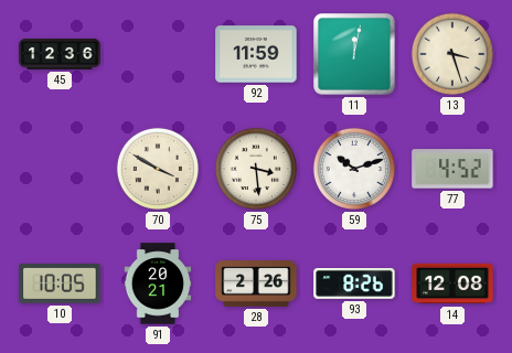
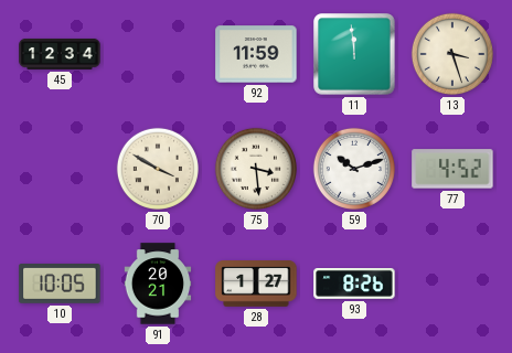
45: 12:36 -> 12:34
11: 12:02 -> 11:59
28: 2:26 -> 1:27
14: 12:08 -> none
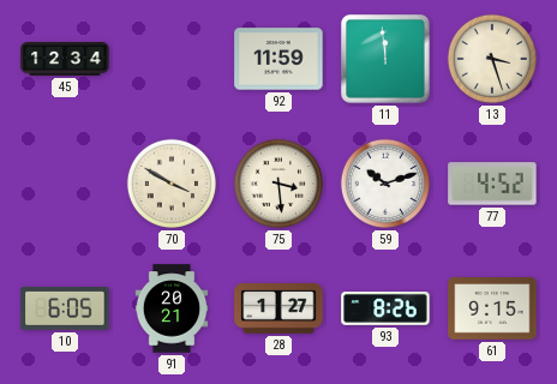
10: 10:05 -> 6:05
61: none -> 9:15
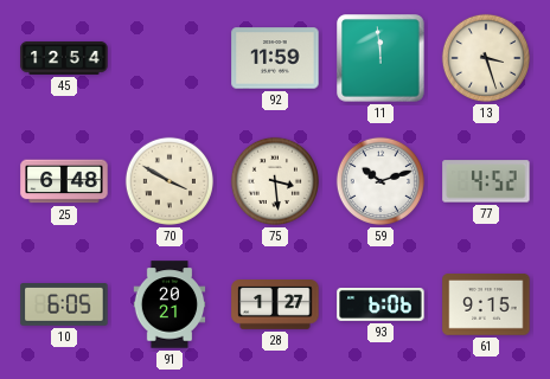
45: 12:34 -> 12:54
25: none -> 6:48
93: 8:26 -> 6:06
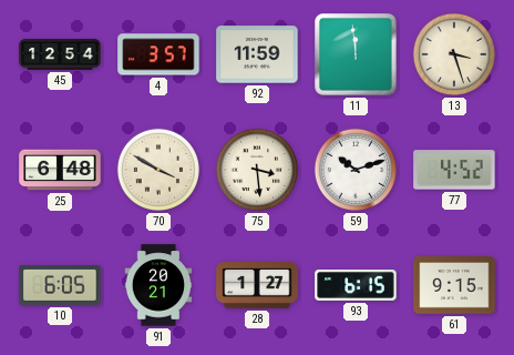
4: none -> 3:57
93: 6:06 -> 6:15
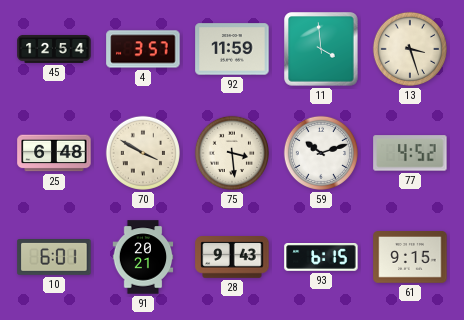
11: 11:59 -> 3:59
10: 6:05 -> 6:01
28: 1:27 -> 9:43
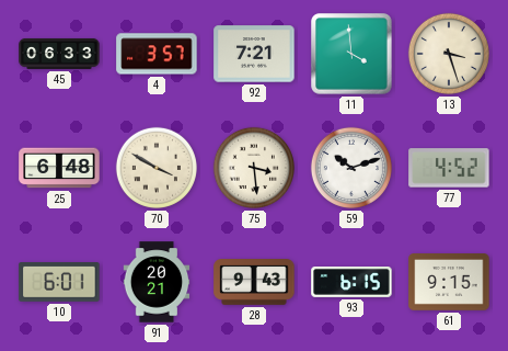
45: 12:54 -> 06:33
92: 11:59 -> 7:21
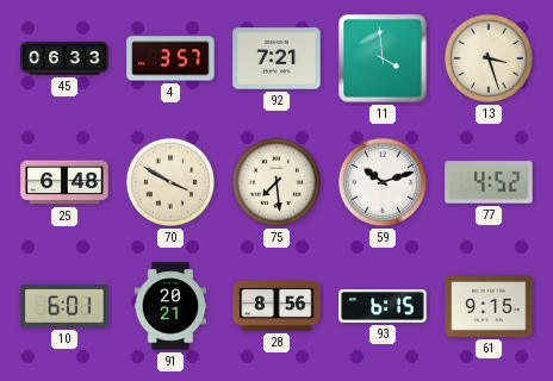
75: 3:29 -> 7:29
28: 9:43 -> 8:56
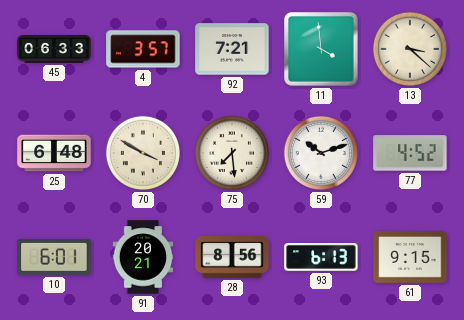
13: 3:27 -> 3:22
93: 6:15 -> 6:13
